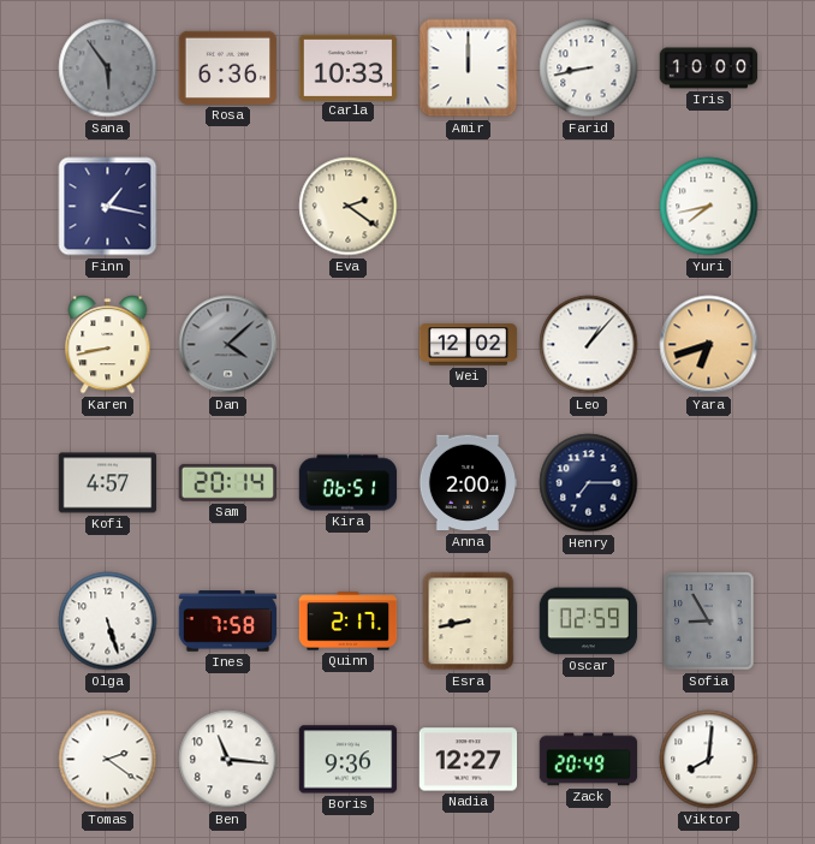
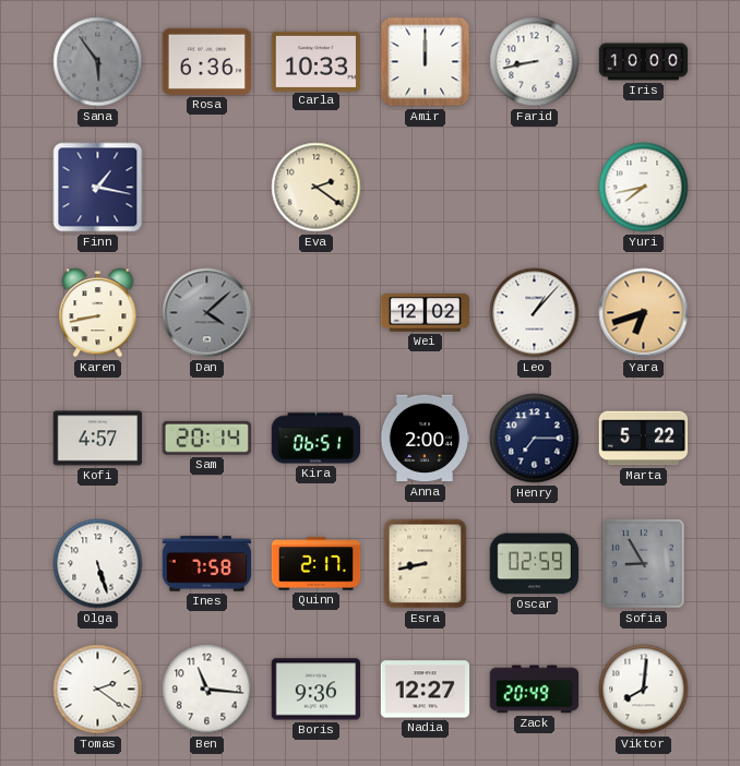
Marta: none -> 5:22
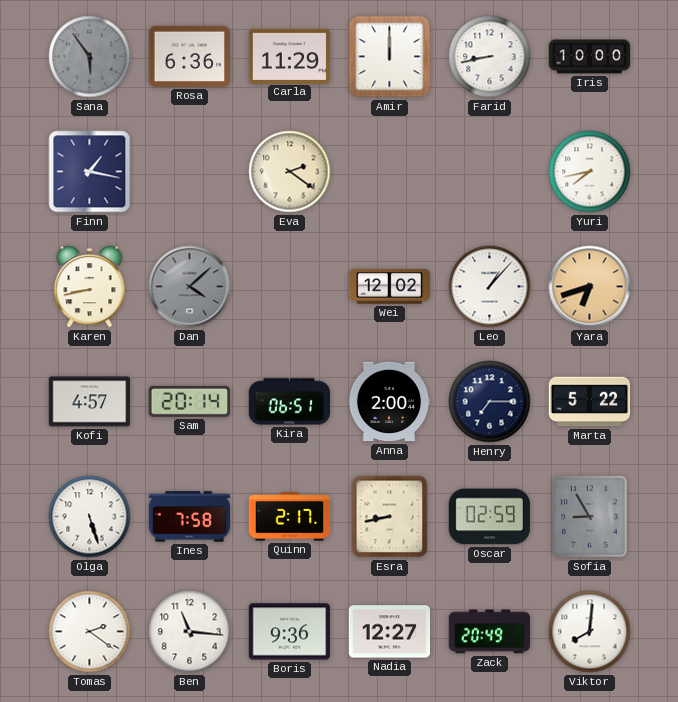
Carla: 10:33 -> 11:29
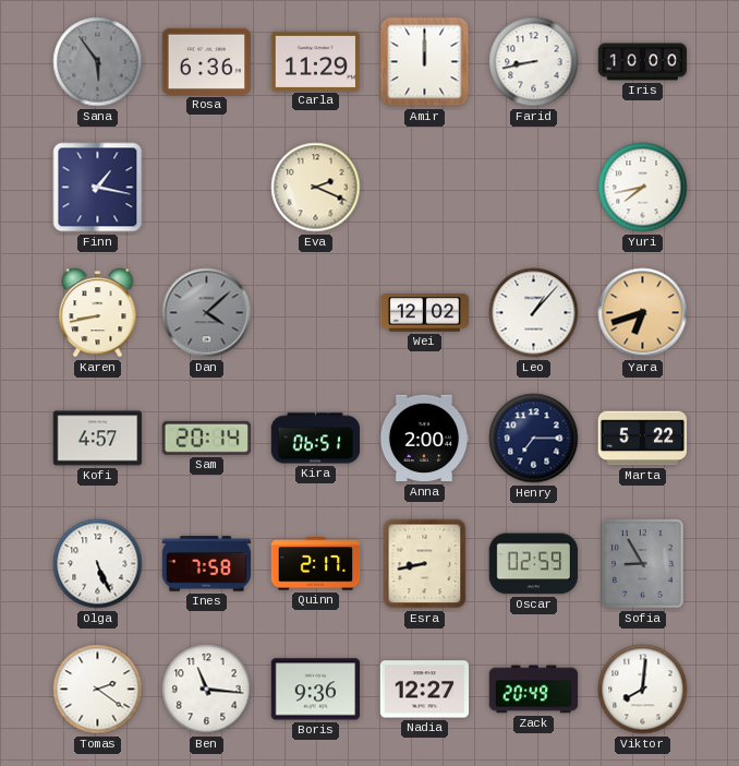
Eva: 2:21 -> 2:19
Olga: 5:27 -> 5:26
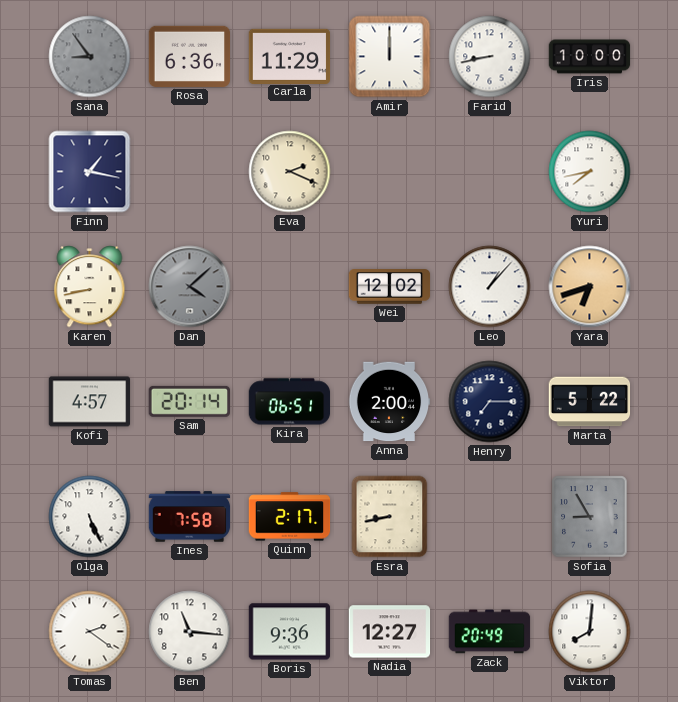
Sana: 5:54 -> 8:54
Oscar: 02:59 -> none
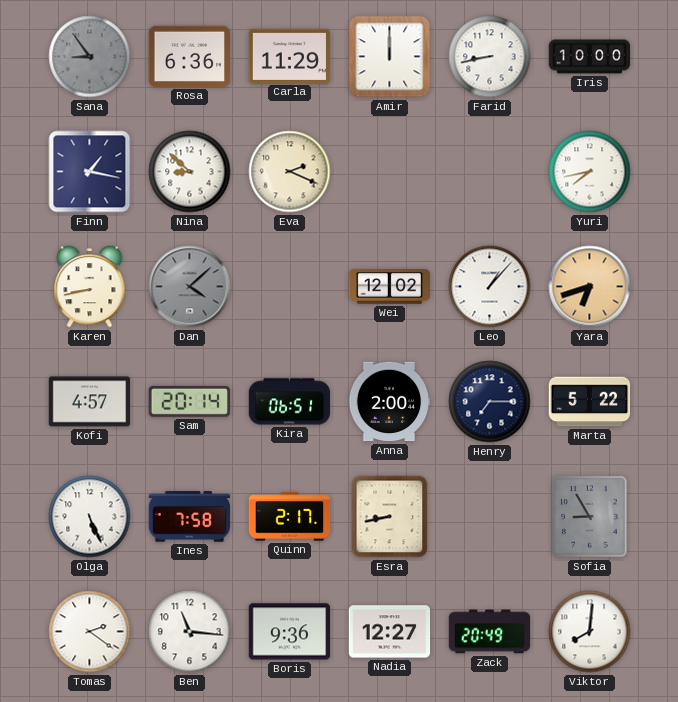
Nina: none -> 8:52
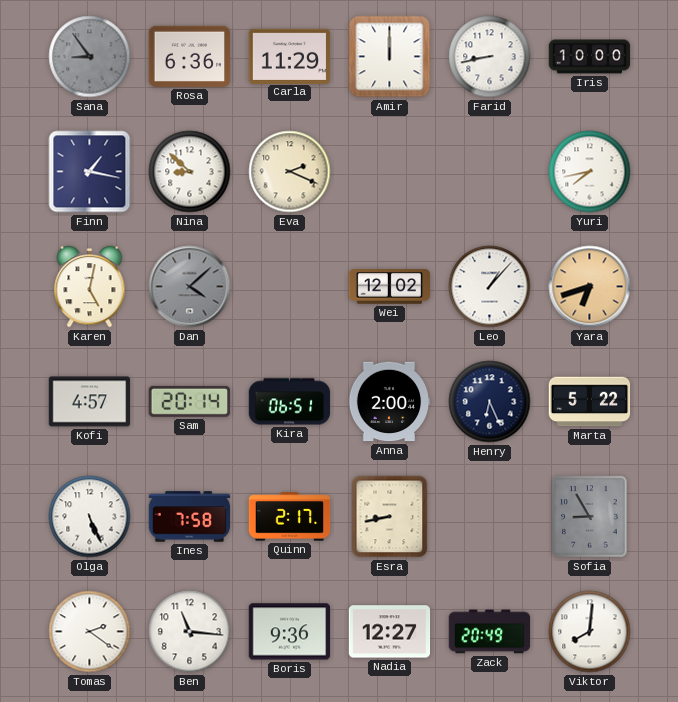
Karen: 8:43 -> 5:02
Henry: 7:15 -> 6:26
